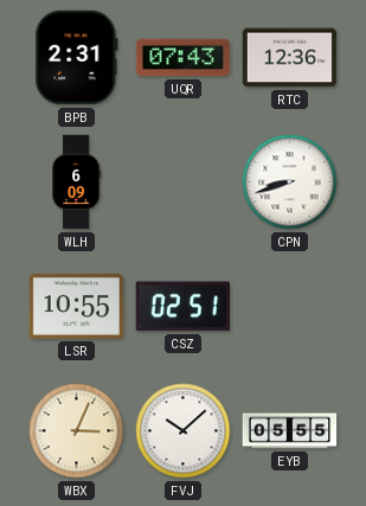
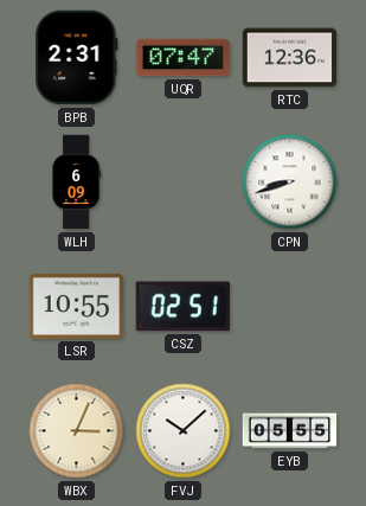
UQR: 07:43 -> 07:47
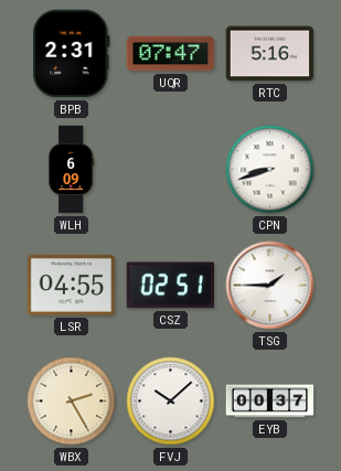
RTC: 12:36 -> 5:16
LSR: 10:55 -> 04:55
TSG: none -> 1:45
WBX: 3:04 -> 2:25
EYB: 05:55 -> 00:37
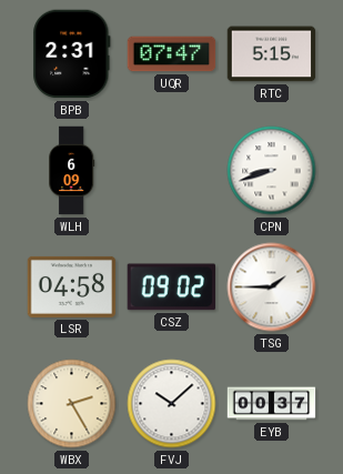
RTC: 5:16 -> 5:15
LSR: 04:55 -> 04:58
CSZ: 02:51 -> 09:02
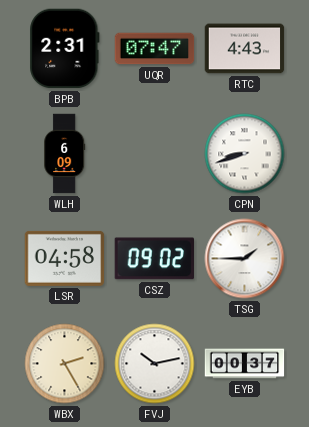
RTC: 5:15 -> 4:43
FVJ: 10:08 -> 10:13
